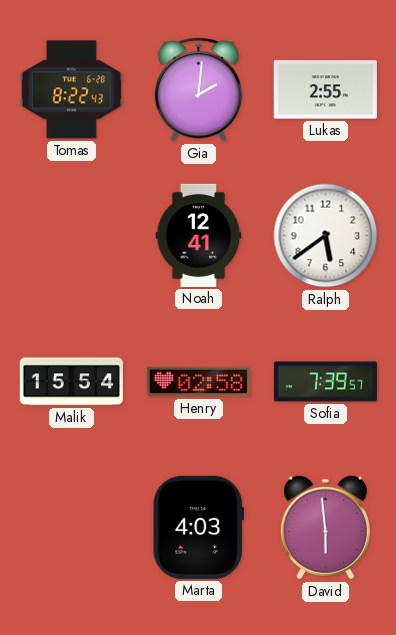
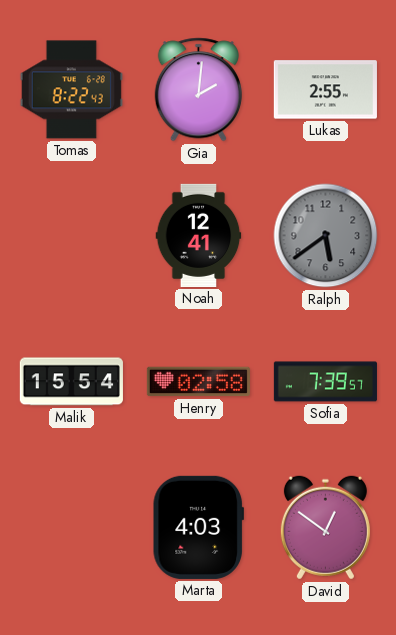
Ralph dial: white -> grey
David: 5:59 -> 12:51
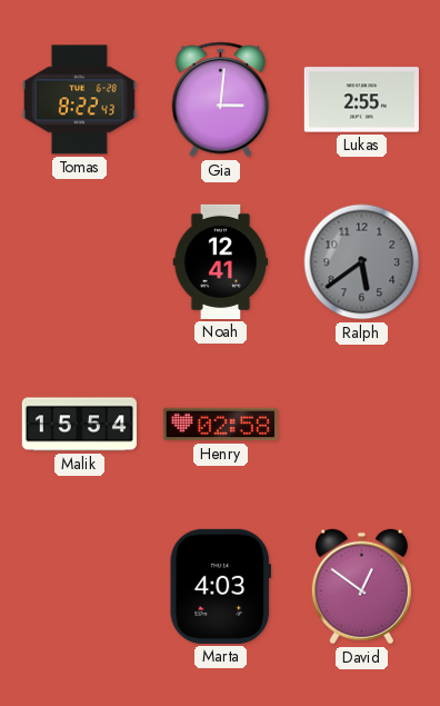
Gia: 2:01 -> 3:01
Sofia: 7:39 -> none
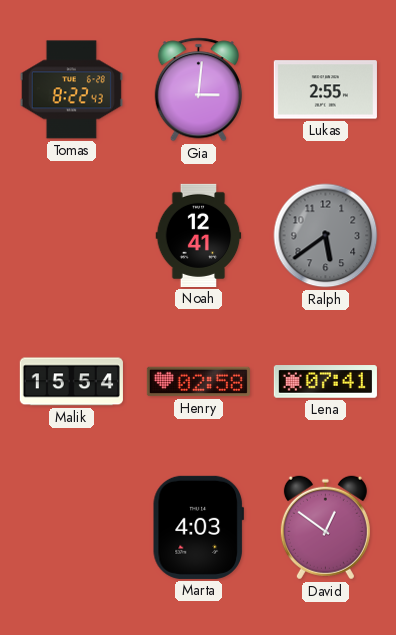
Lena: none -> 07:41
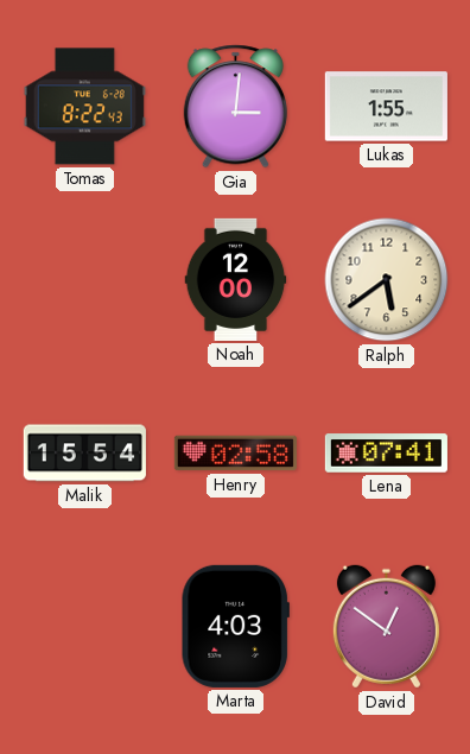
Lukas: 2:55 -> 1:55
Noah: 12:41 -> 12:00
Ralph dial: grey -> cream
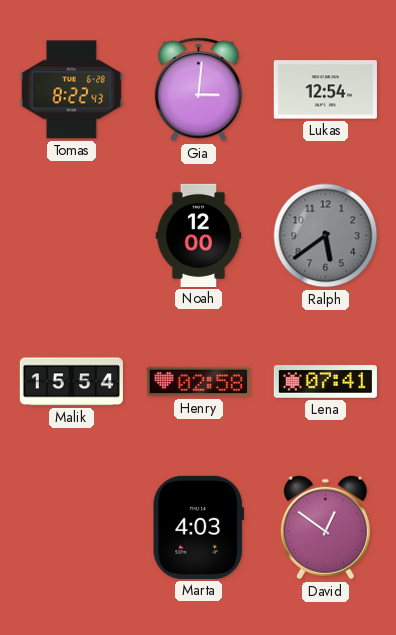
Lukas: 1:55 -> 12:54
Ralph dial: cream -> grey
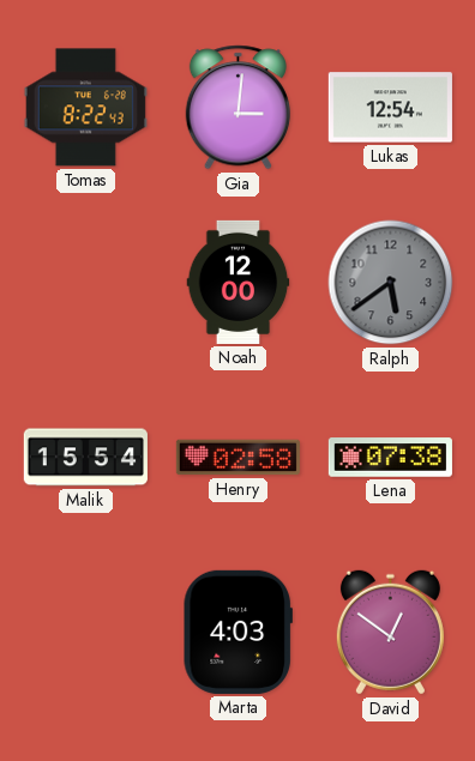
Lena: 07:41 -> 07:38
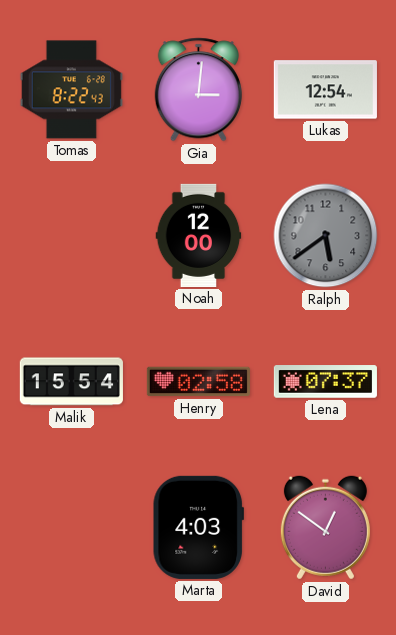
Lena: 07:38 -> 07:37
